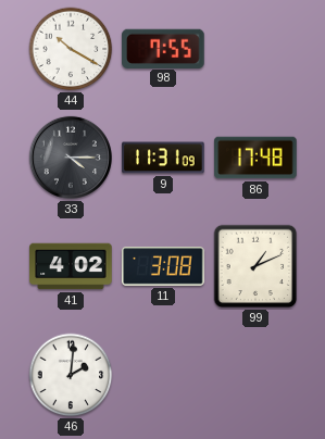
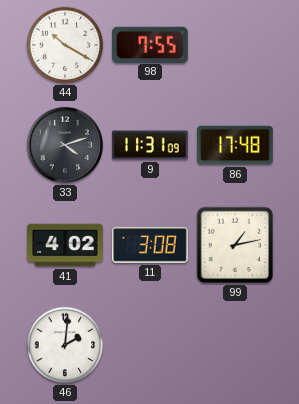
33: 4:15 -> 4:12
99: 1:11 -> 1:13
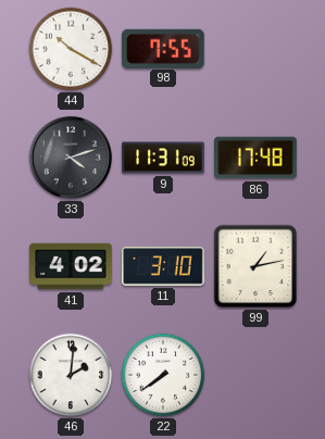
11: 3:08 -> 3:10
22: none -> 7:39
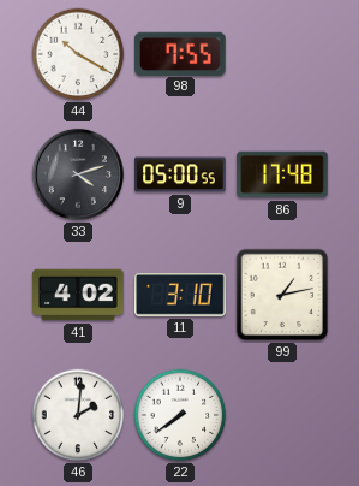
9: 11:31 -> 05:00
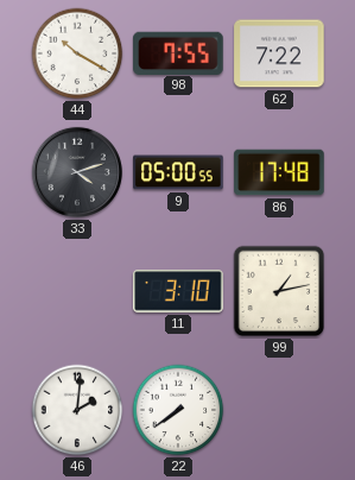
62: none -> 7:22
41: 4:02 -> none
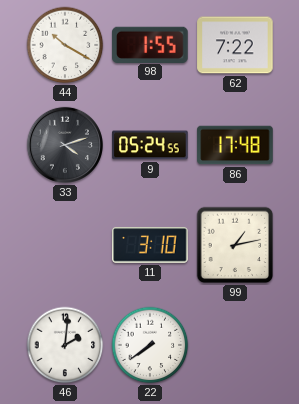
98: 7:55 -> 1:55
9: 05:00 -> 05:24
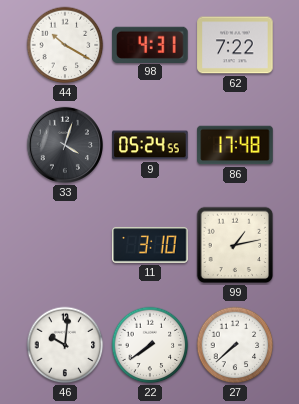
98: 1:55 -> 4:31
33: 4:12 -> 4:03
46: 2:01 -> 10:01
27: none -> 7:38
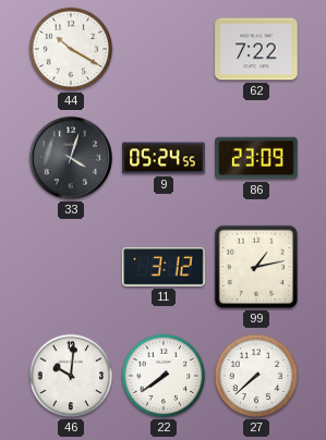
98: 4:31 -> none
86: 17:48 -> 23:09
11: 3:10 -> 3:12
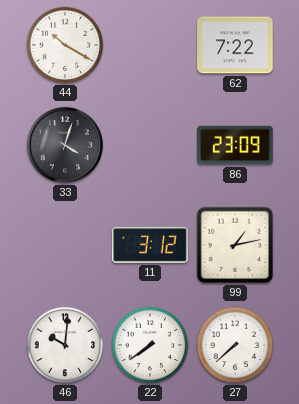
9: 05:24 -> none
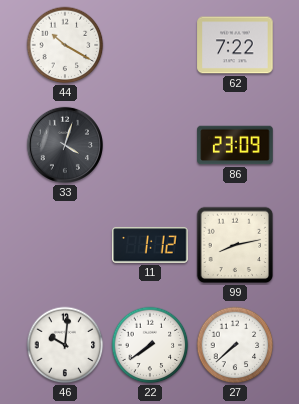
11: 3:12 -> 1:12
99: 1:13 -> 8:13
